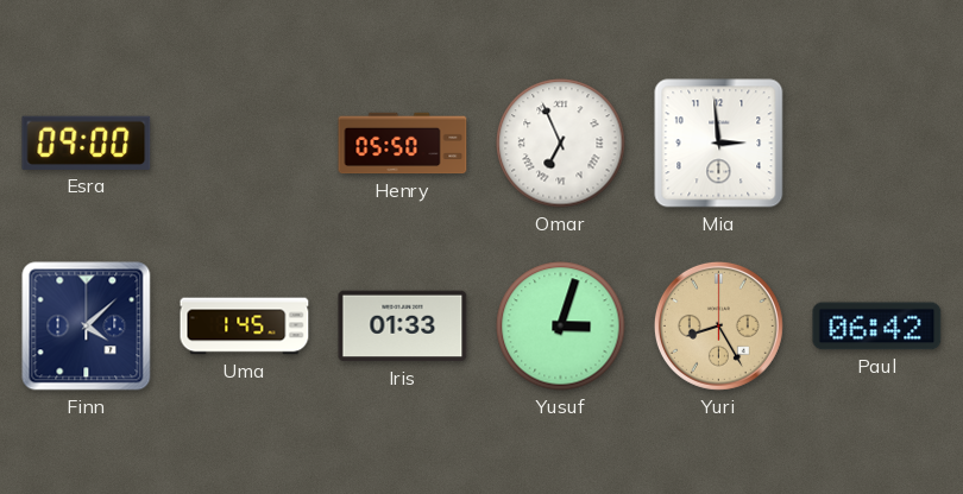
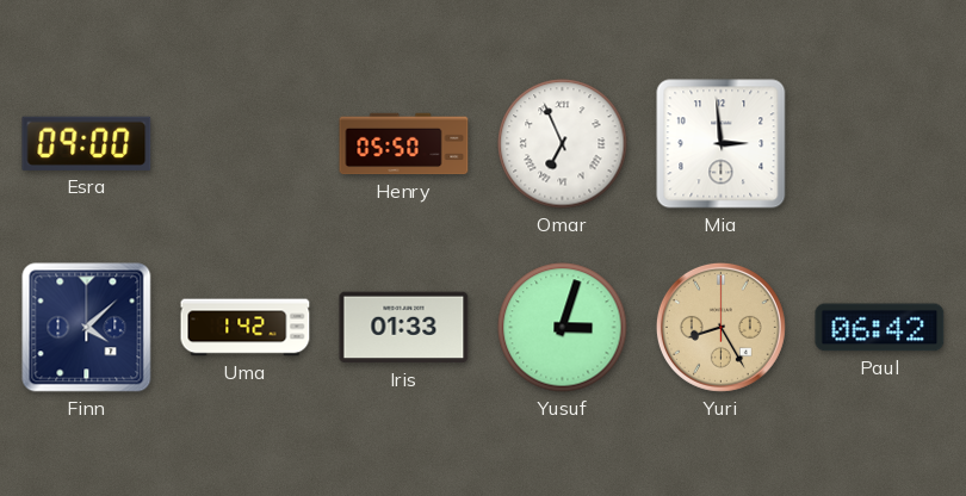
Uma: 1:45 -> 1:42
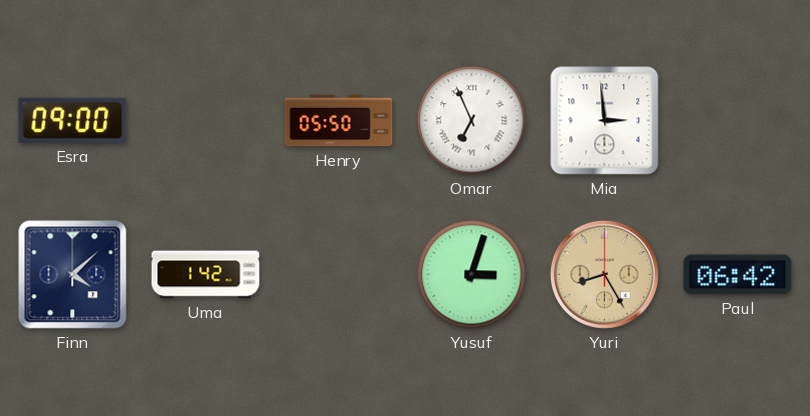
Iris: 01:33 -> none
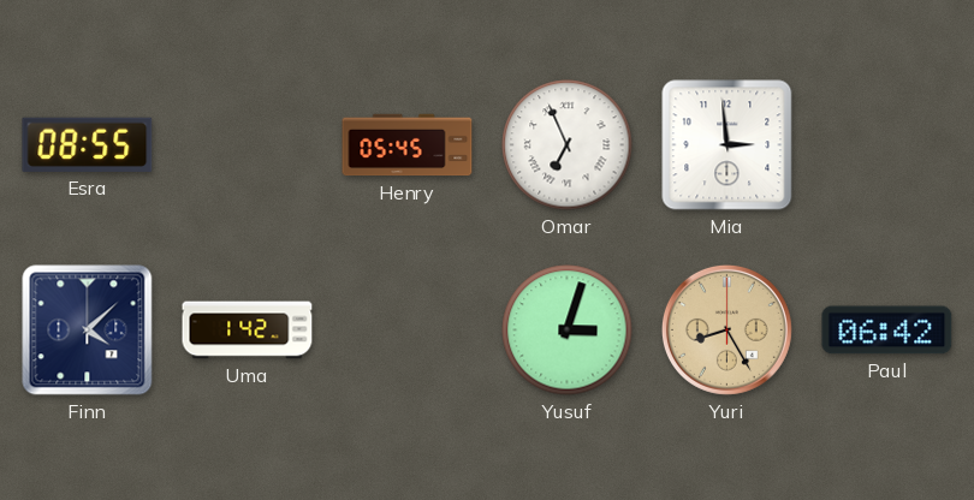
Esra: 09:00 -> 08:55
Henry: 05:50 -> 05:45
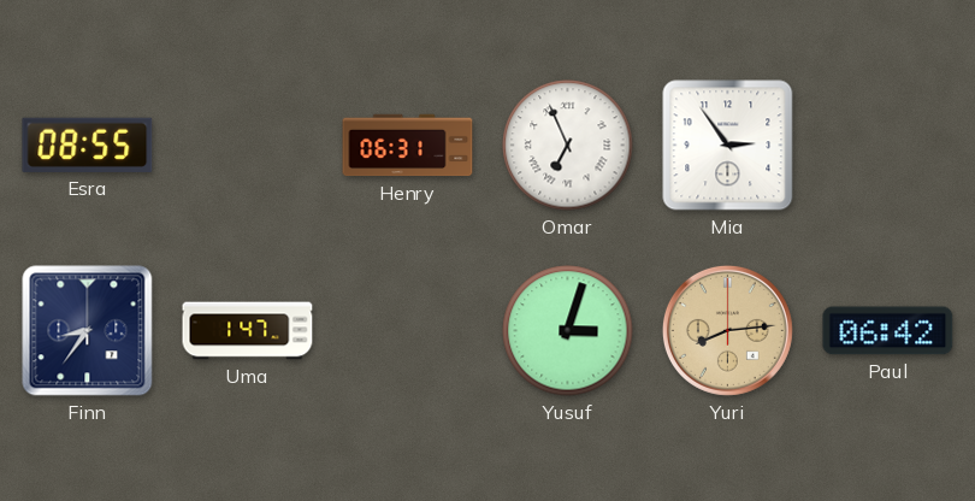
Henry: 05:45 -> 06:31
Mia: 2:59 -> 2:54
Finn: 4:08 -> 8:36
Uma: 1:42 -> 1:47
Yuri: 8:25 -> 8:14
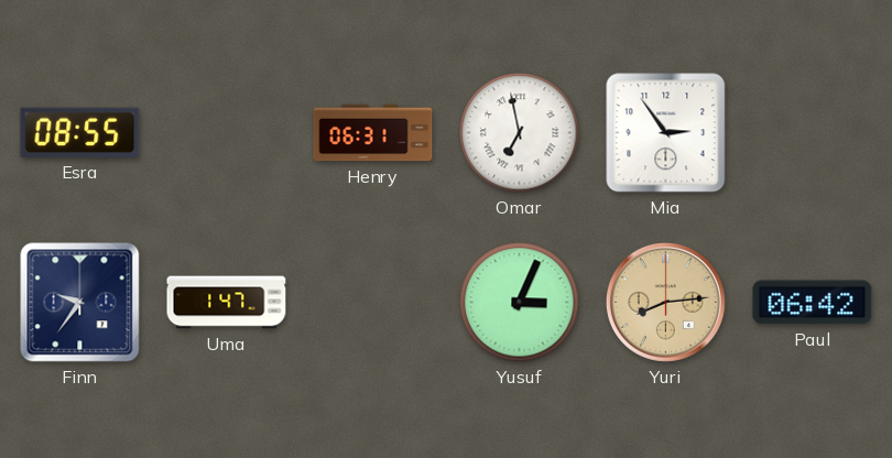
Omar: 6:56 -> 6:58
Finn: 8:36 -> 9:36
Yusuf: 3:03 -> 3:04
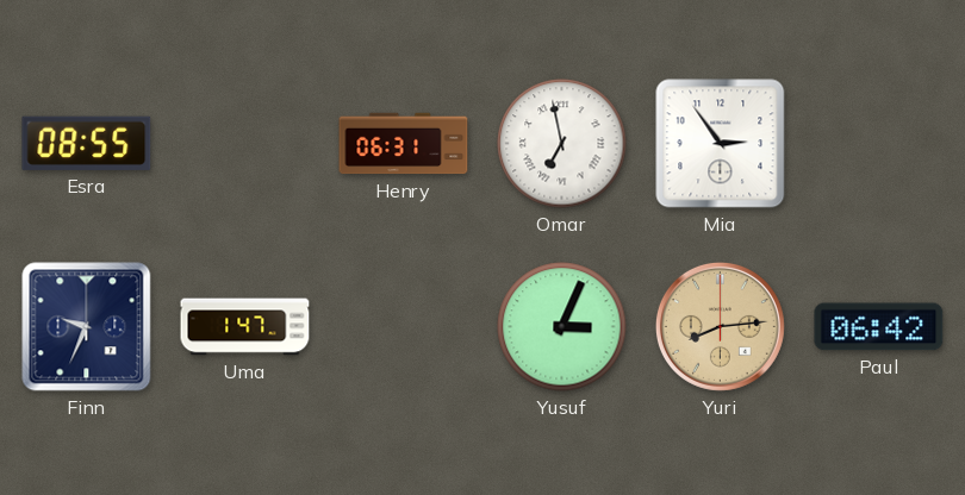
Finn: 9:36 -> 9:34
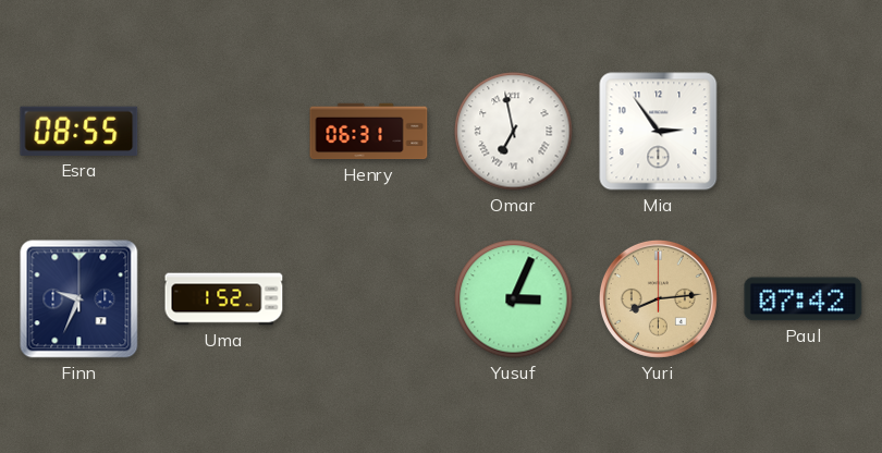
Uma: 1:47 -> 1:52
Paul: 06:42 -> 07:42
